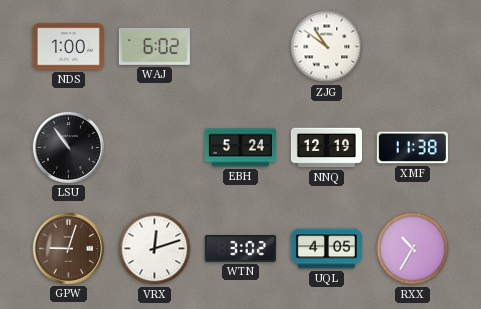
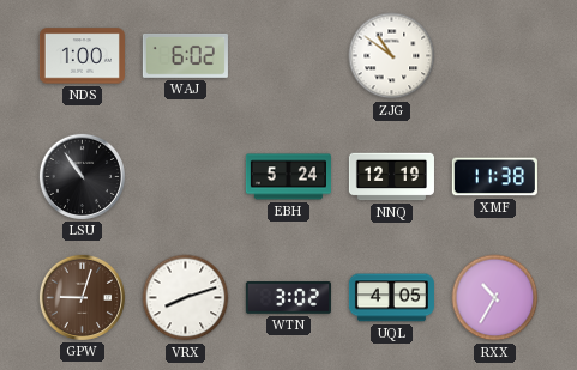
VRX: 12:12 -> 8:12
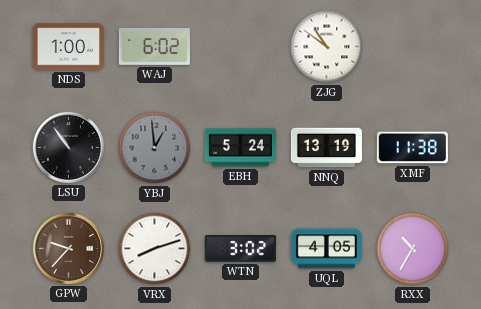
YBJ: none -> 12:59
NNQ: 12:19 -> 13:19
GPW: 9:03 -> 9:37
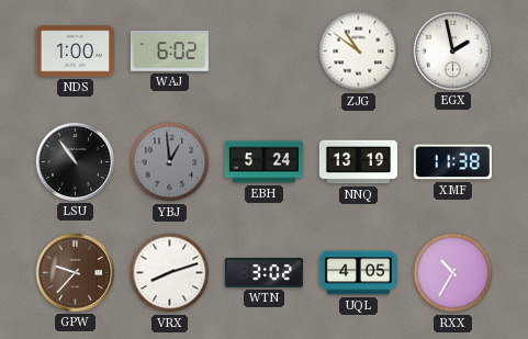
EGX: none -> 1:58
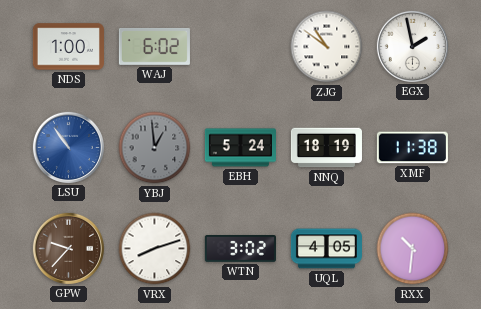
LSU dial: black -> blue
NNQ: 13:19 -> 18:19
RXX: 10:35 -> 10:31
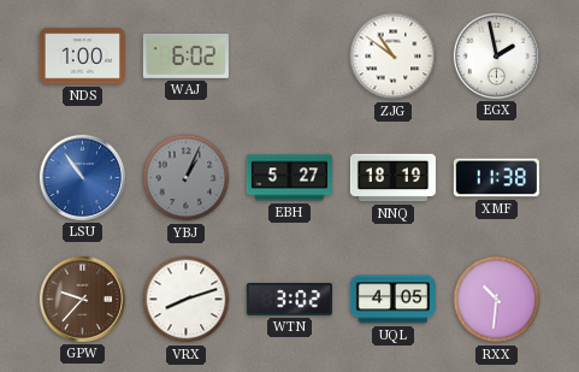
YBJ: 12:59 -> 1:04
EBH: 5:24 -> 5:27
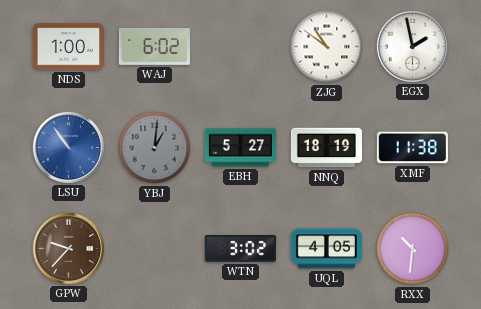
YBJ: 1:04 -> 1:01
VRX: 8:12 -> none
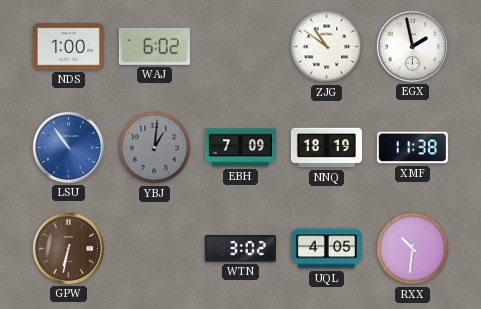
EBH: 5:27 -> 7:09
GPW: 9:37 -> 6:32
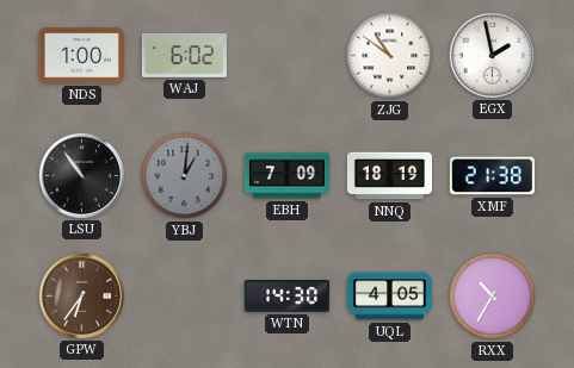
LSU dial: blue -> black
XMF: 11:38 -> 21:38
GPW: 6:32 -> 6:36
WTN: 3:02 -> 14:30
RXX: 10:31 -> 10:35
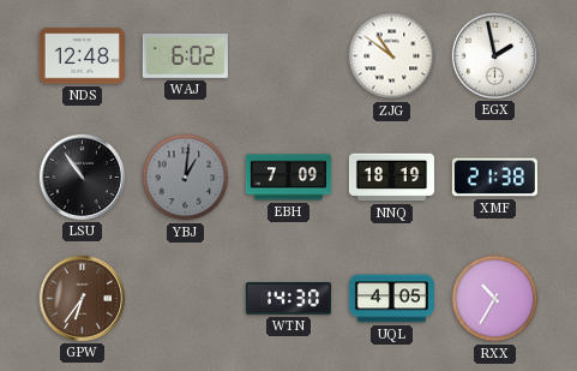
NDS: 1:00 -> 12:48
